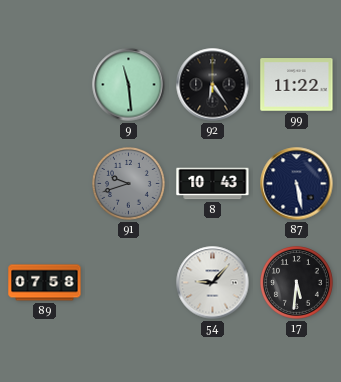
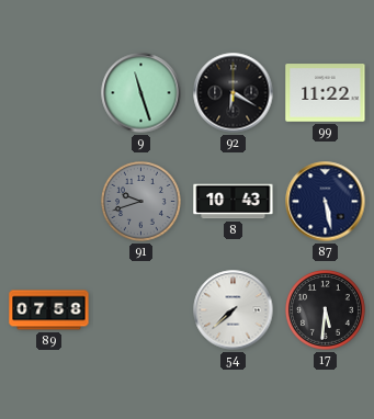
9: 11:29 -> 11:27
92: 6:24 -> 6:20
54: 9:07 -> 7:38
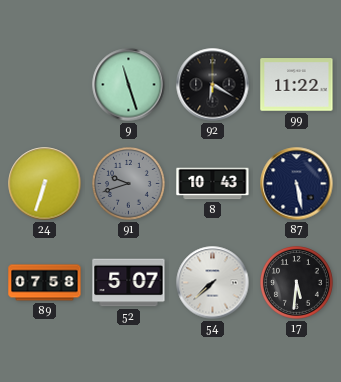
24: none -> 6:33
52: none -> 5:07
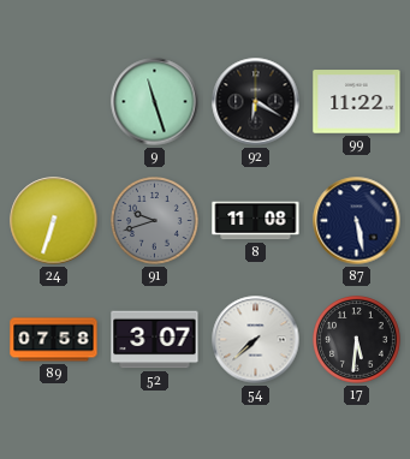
8: 10:43 -> 11:08
52: 5:07 -> 3:07
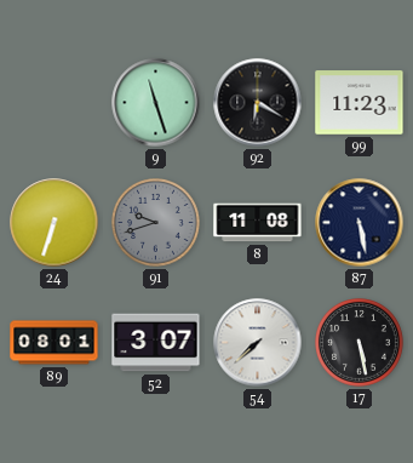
99: 11:22 -> 11:23
89: 07:58 -> 08:01
17: 5:31 -> 5:28
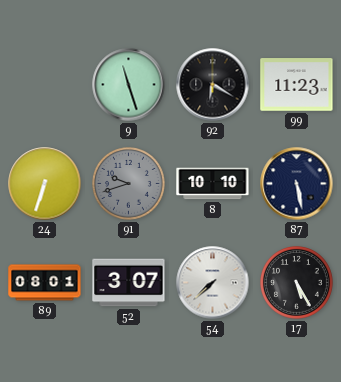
8: 11:08 -> 10:10
17: 5:28 -> 5:25
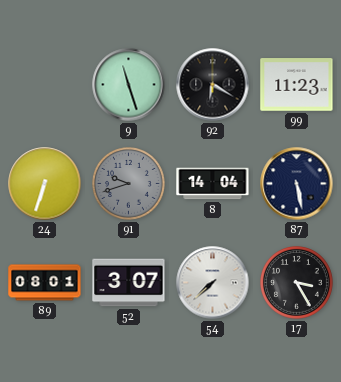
8: 10:10 -> 14:04
17: 5:25 -> 3:25
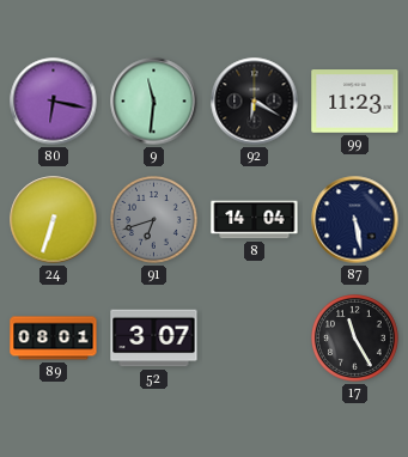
80: none -> 6:17
9: 11:27 -> 11:31
91: 9:42 -> 6:42
54: 7:38 -> none
17: 3:25 -> 11:25
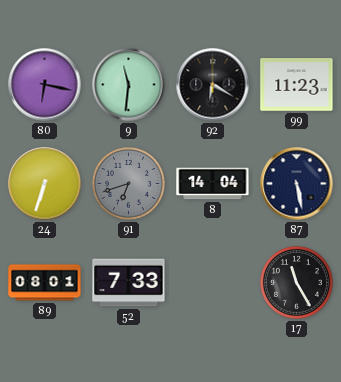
52: 3:07 -> 7:33
